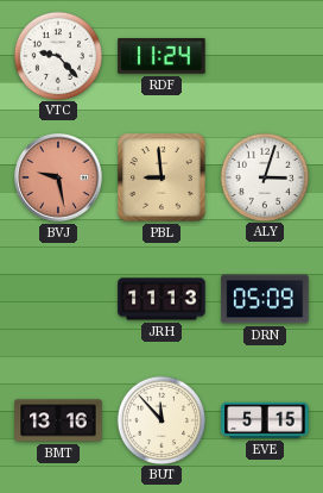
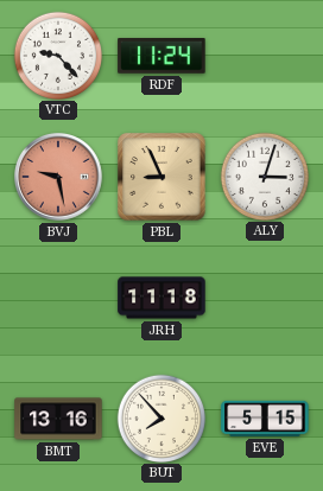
PBL: 8:59 -> 8:56
JRH: 11:13 -> 11:18
DRN: 05:09 -> none
BUT: 11:53 -> 7:53
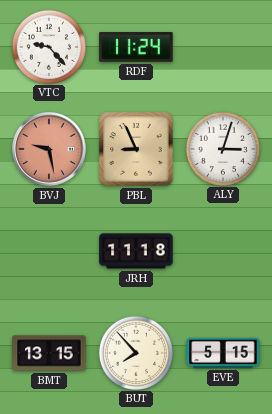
BMT: 13:16 -> 13:15
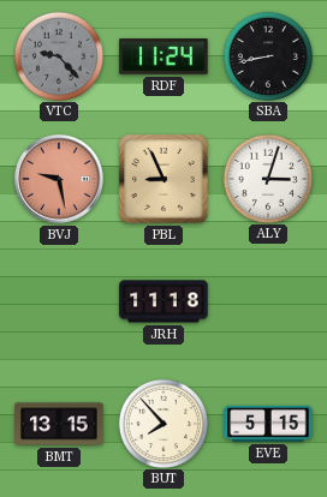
VTC dial: white -> grey
SBA: none -> 8:43
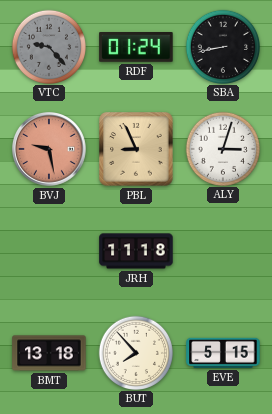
RDF: 11:24 -> 01:24
BMT: 13:15 -> 13:18
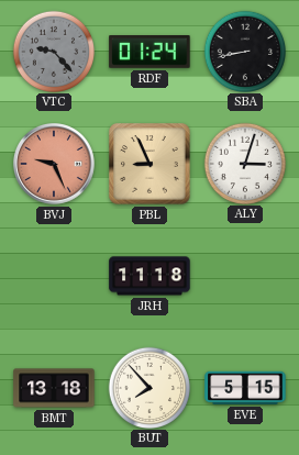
BVJ: 9:28 -> 9:26
